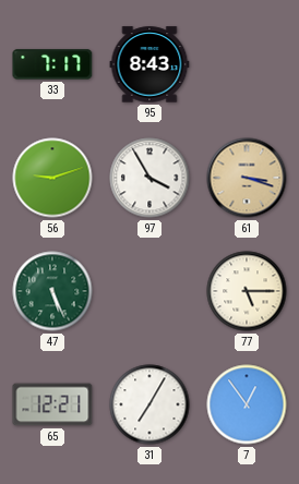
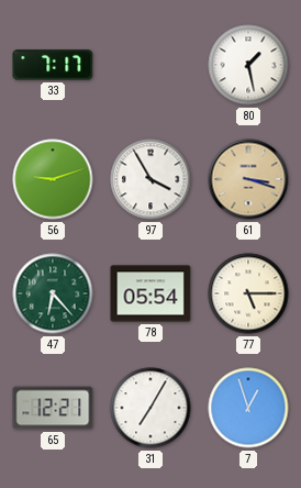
95: 8:43 -> none
80: none -> 1:28
47: 5:26 -> 6:23
78: none -> 05:54
7: 12:54 -> 12:57
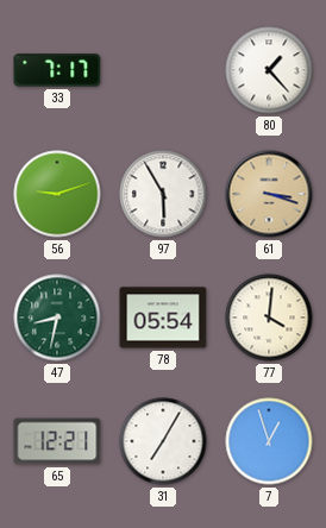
80: 1:28 -> 1:23
97: 3:55 -> 5:55
47: 6:23 -> 8:32
77: 5:15 -> 4:01
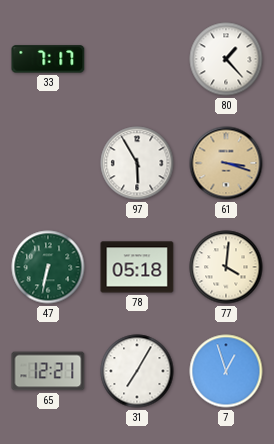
56: 9:12 -> none
47: 8:32 -> 6:32
78: 05:54 -> 05:18
